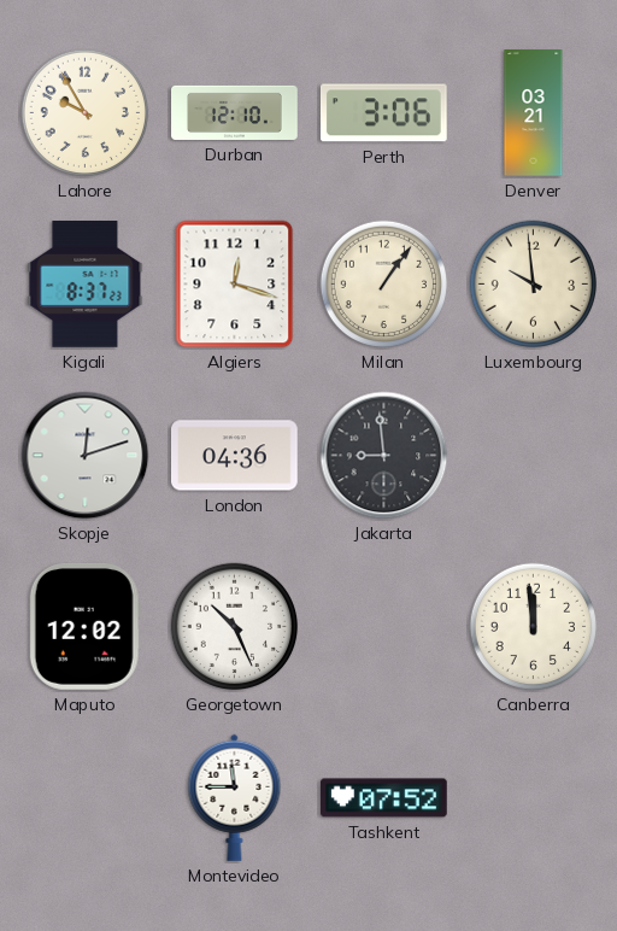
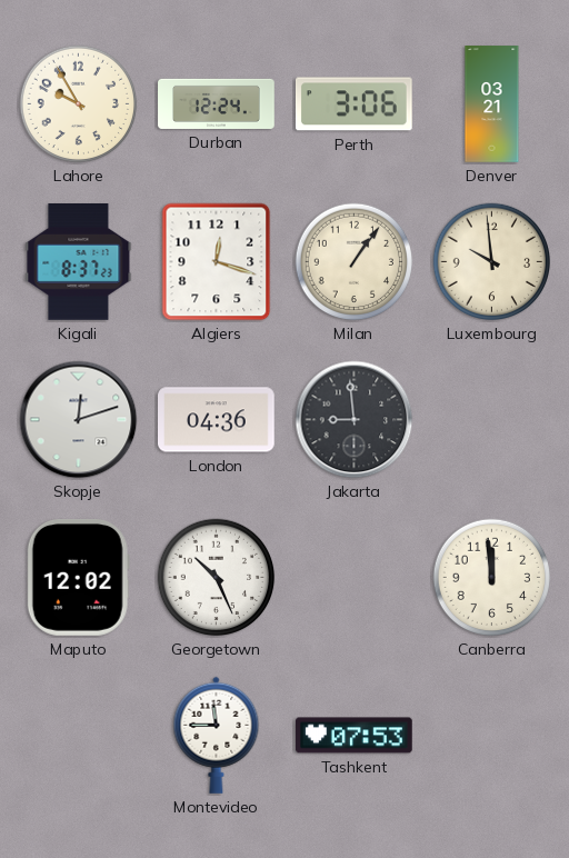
Durban: 12:10 -> 12:24
Tashkent: 07:52 -> 07:53
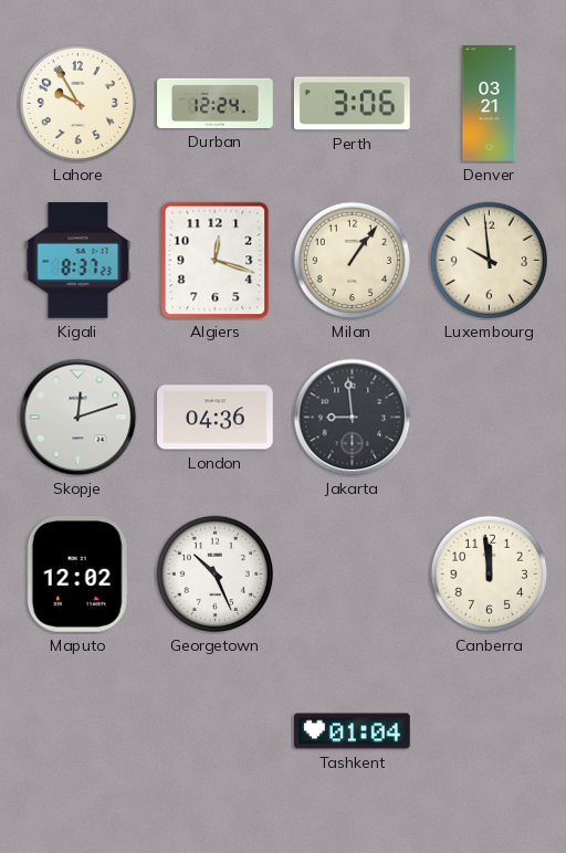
Montevideo: 11:45 -> none
Tashkent: 07:53 -> 01:04
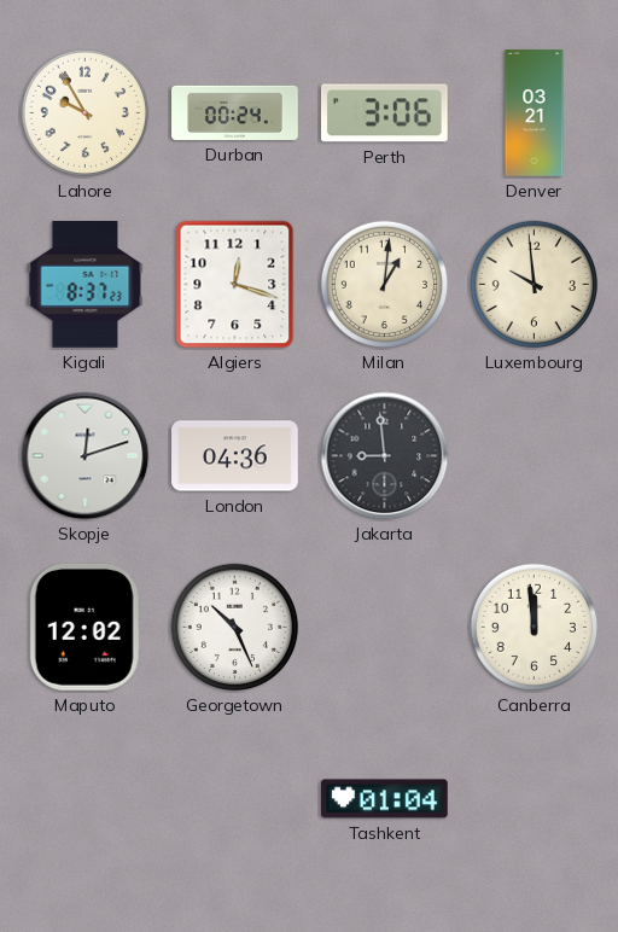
Durban: 12:24 -> 00:24
Milan: 1:06 -> 1:01
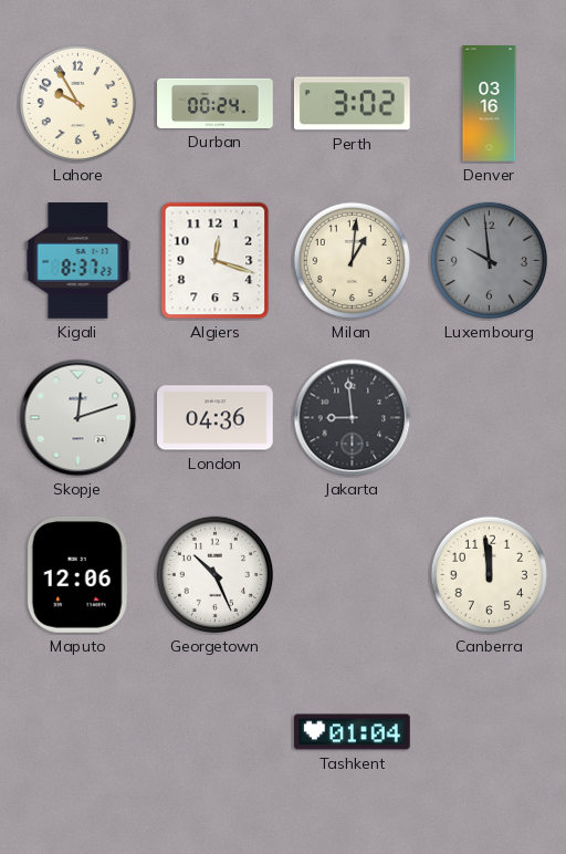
Perth: 3:06 -> 3:02
Denver: 03:21 -> 03:16
Luxembourg dial: cream -> grey
Maputo: 12:02 -> 12:06
